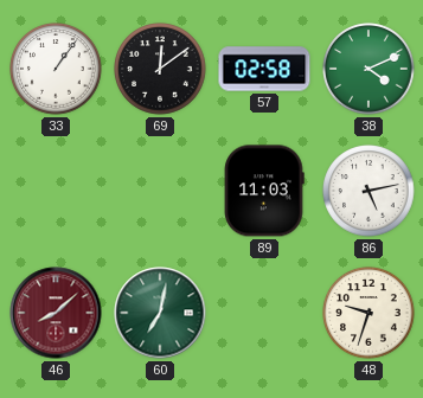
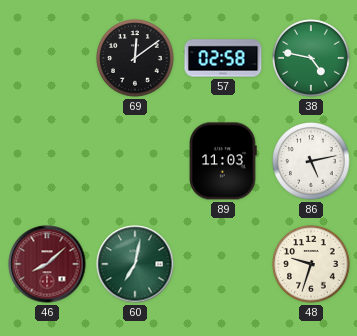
33: 1:06 -> none
38: 4:11 -> 4:47
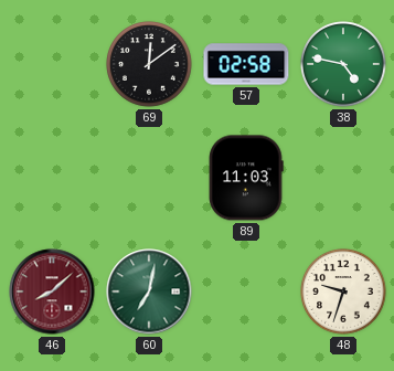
86: 5:13 -> none
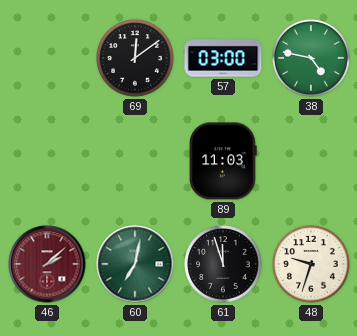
57: 02:58 -> 03:00
46: 8:08 -> 2:08
61: none -> 11:57
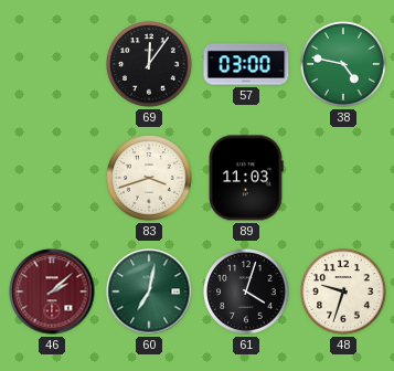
69: 12:09 -> 12:06
83: none -> 3:42
61: 11:57 -> 4:03
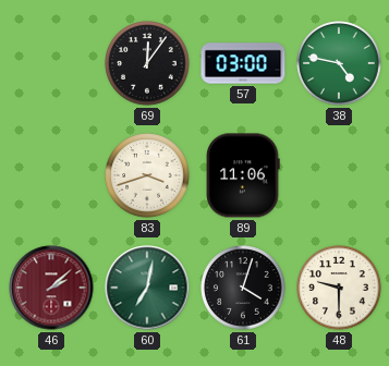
89: 11:03 -> 11:06
48: 9:33 -> 9:30
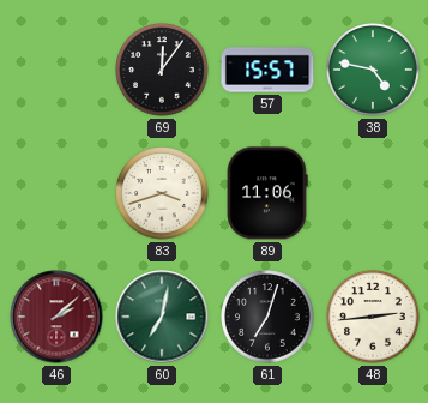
57: 03:00 -> 15:57
61: 4:03 -> 7:03
48: 9:30 -> 2:44
